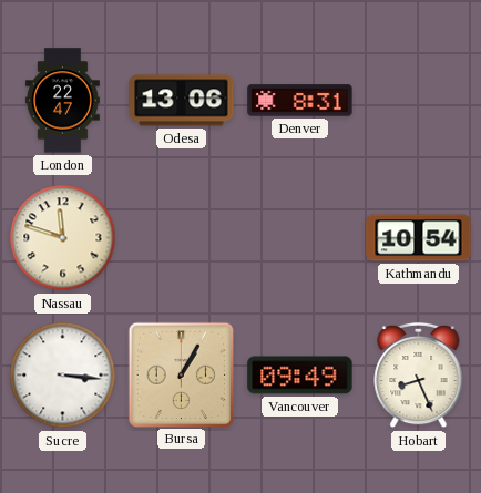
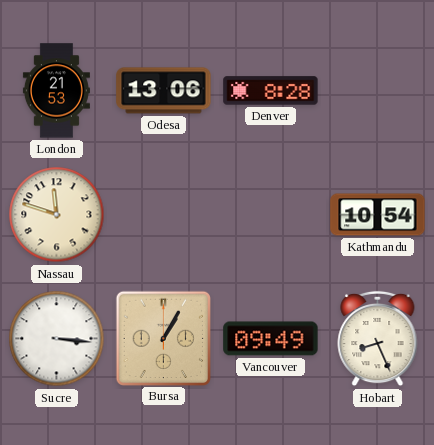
London: 22:47 -> 21:53
Denver: 8:31 -> 8:28
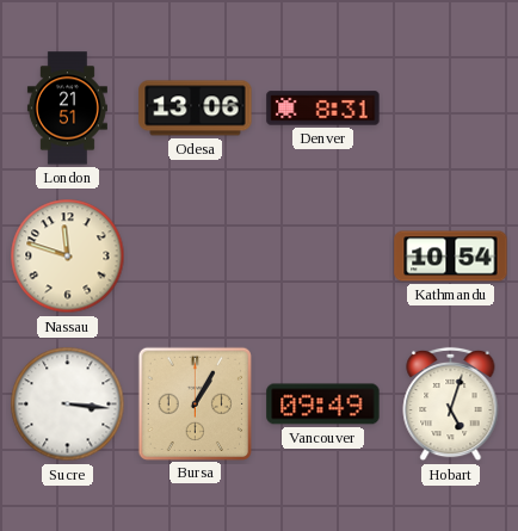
London: 21:53 -> 21:51
Denver: 8:28 -> 8:31
Hobart: 8:26 -> 5:03
